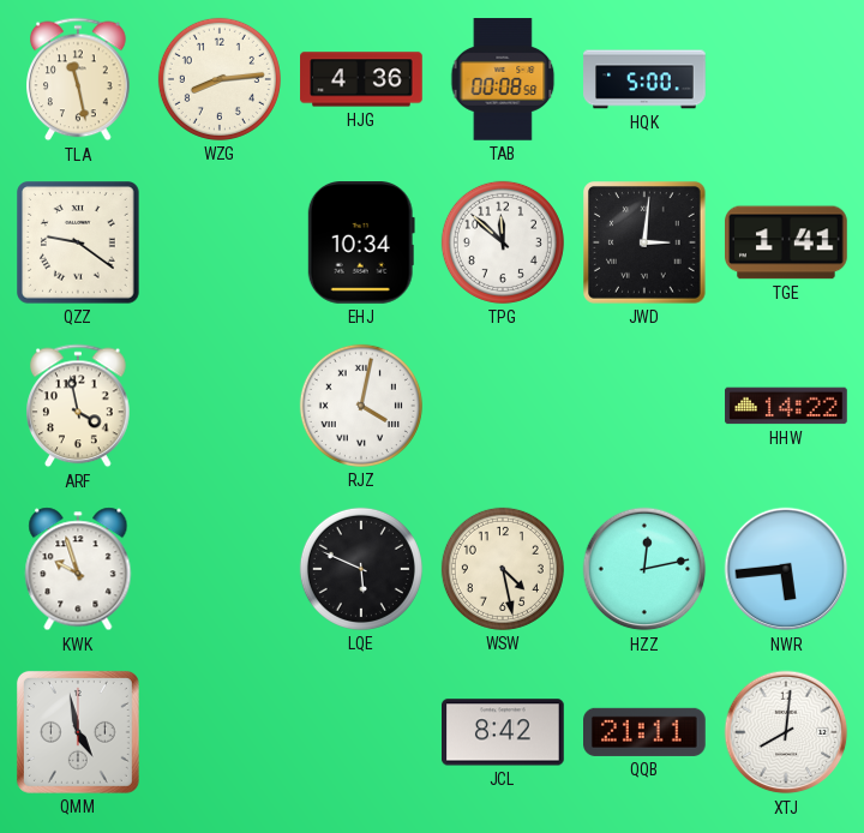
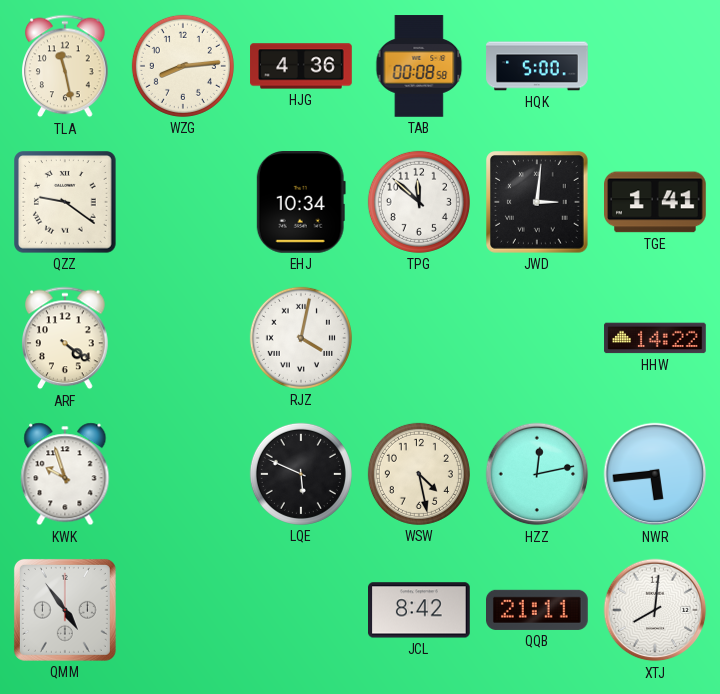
ARF: 3:58 -> 4:21
QMM: 4:58 -> 4:54
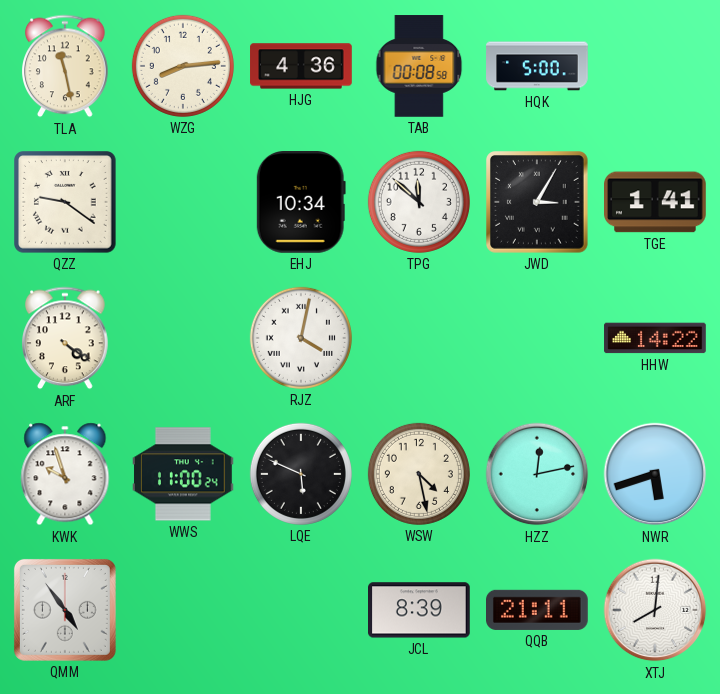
JWD: 3:01 -> 3:05
WWS: none -> 11:00
NWR: 5:44 -> 5:42
JCL: 8:42 -> 8:39
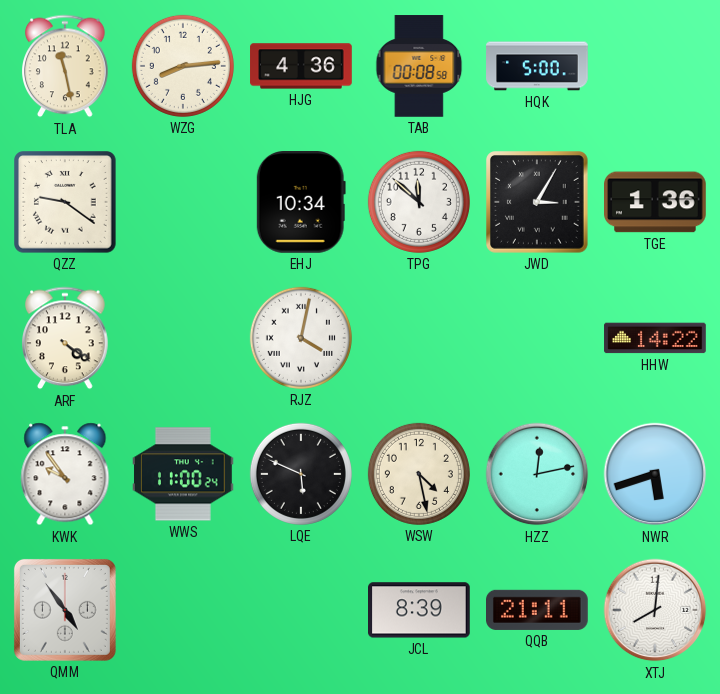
TGE: 1:41 -> 1:36
KWK: 9:57 -> 9:54
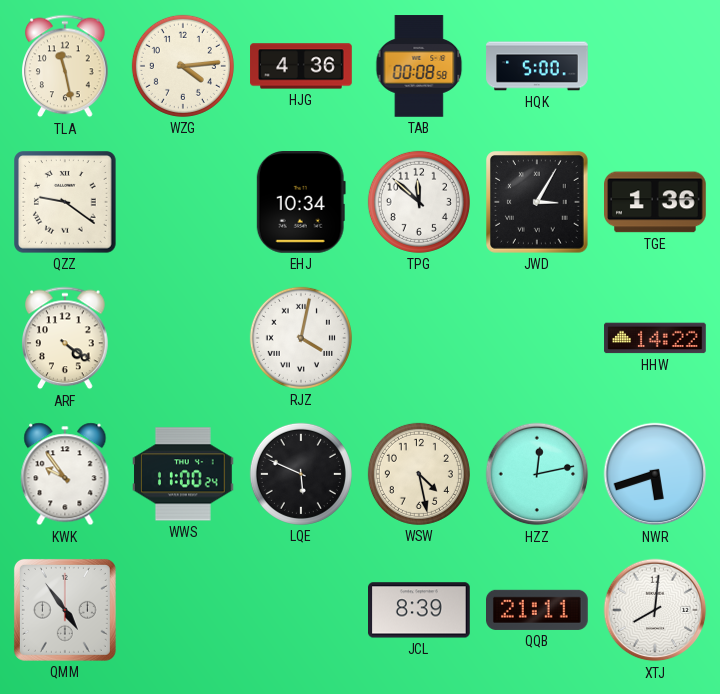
WZG: 8:14 -> 4:14
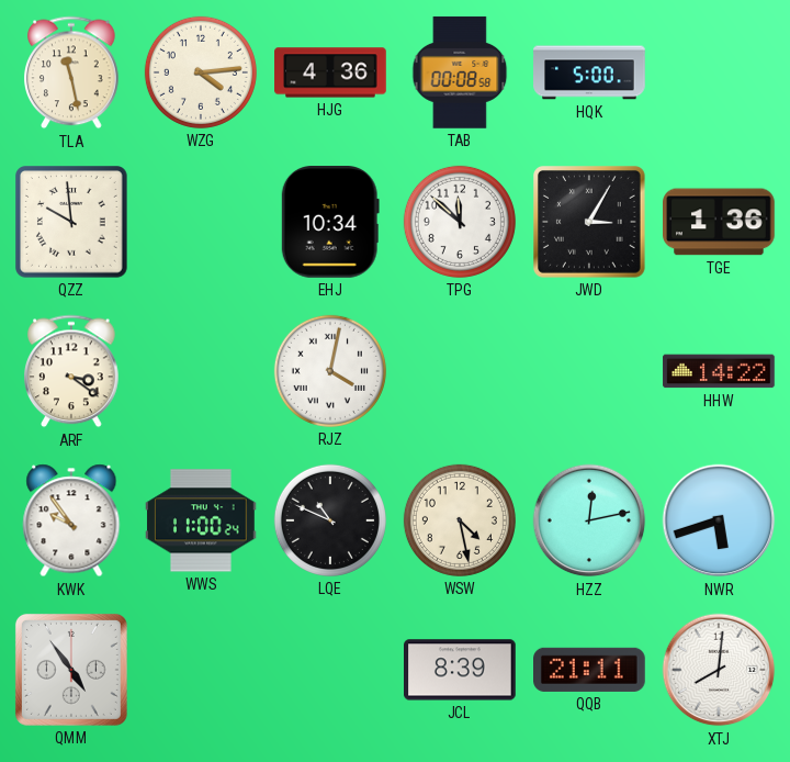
QZZ: 9:21 -> 9:59
ARF: 4:21 -> 3:21
LQE: 5:49 -> 10:49
